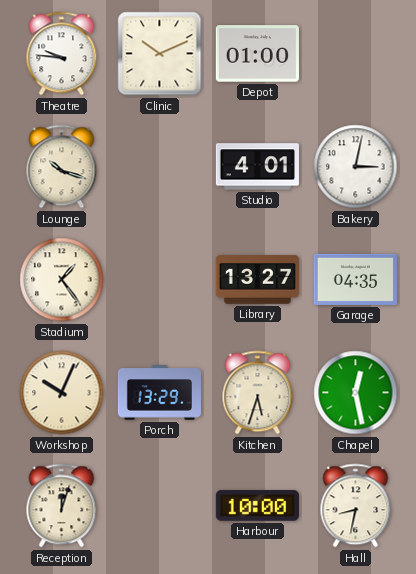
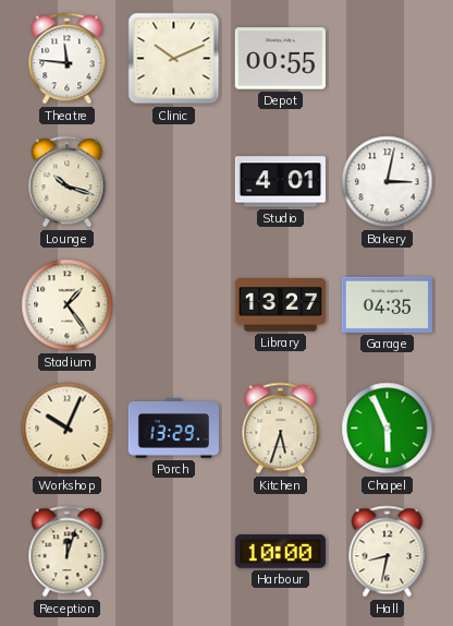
Theatre: 9:46 -> 11:46
Depot: 01:00 -> 00:55
Chapel: 12:28 -> 5:56
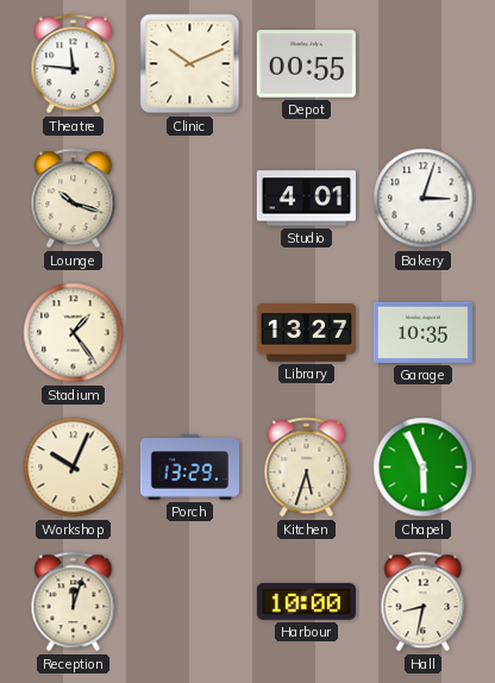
Bakery: 3:02 -> 3:03
Garage: 04:35 -> 10:35
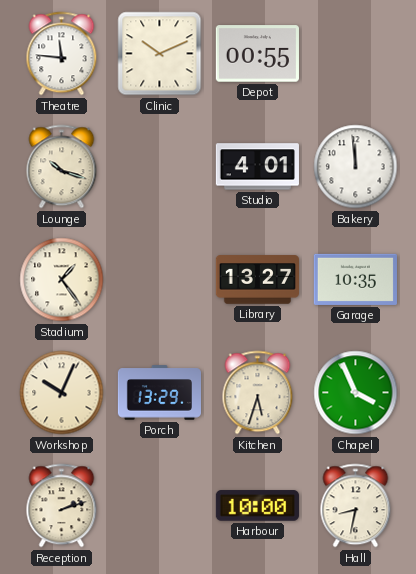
Bakery: 3:03 -> 11:59
Chapel: 5:56 -> 3:56
Reception: 12:03 -> 2:12
